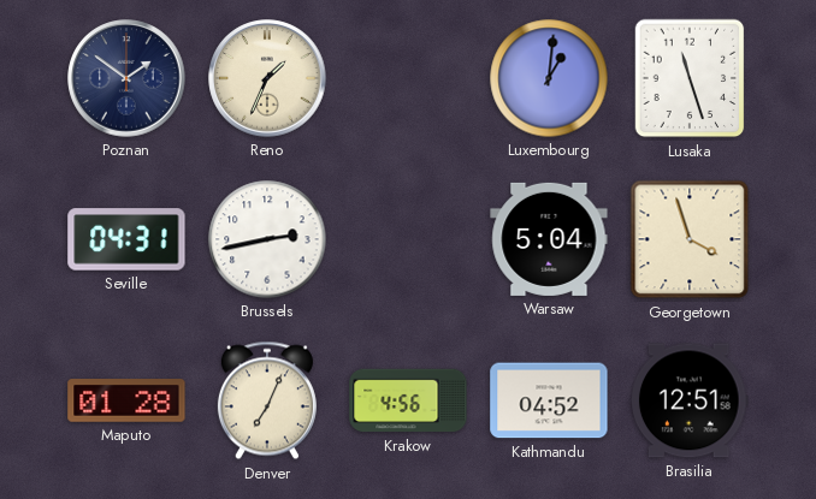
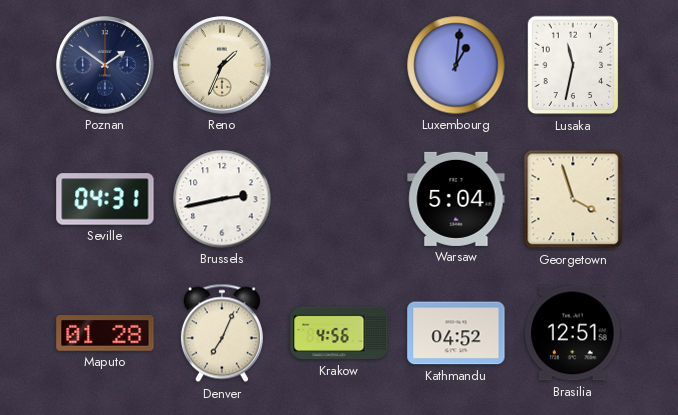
Lusaka: 11:27 -> 11:32
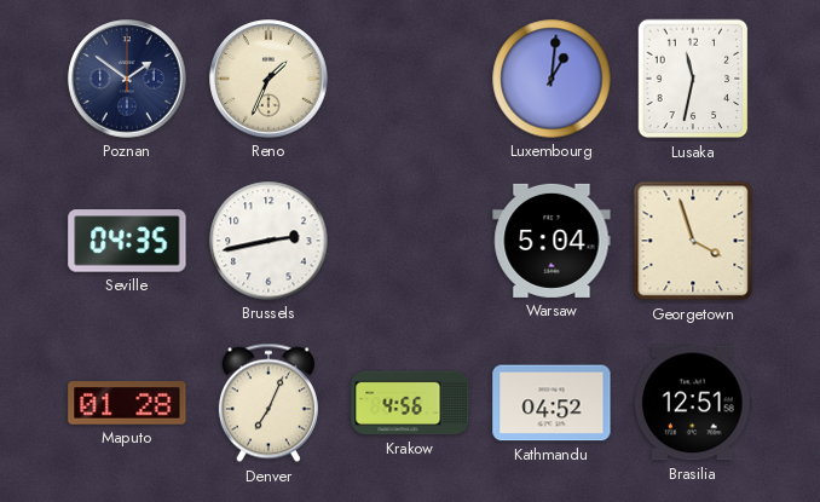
Seville: 04:31 -> 04:35
